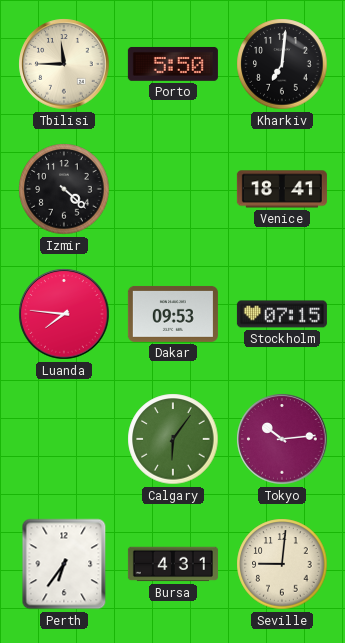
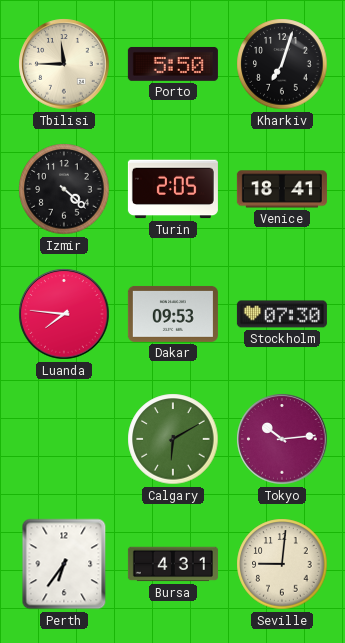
Kharkiv: 7:01 -> 7:03
Turin: none -> 2:05
Stockholm: 07:15 -> 07:30
Calgary: 6:06 -> 6:10
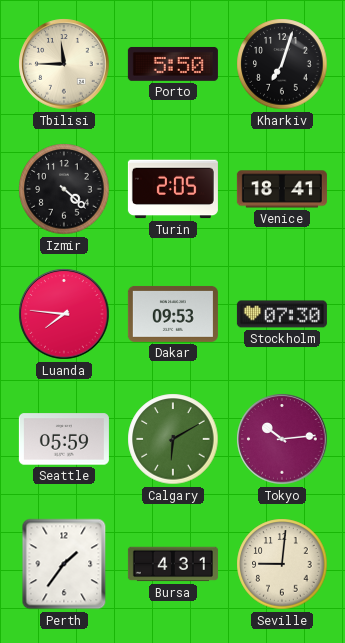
Seattle: none -> 05:59
Perth: 6:36 -> 1:36
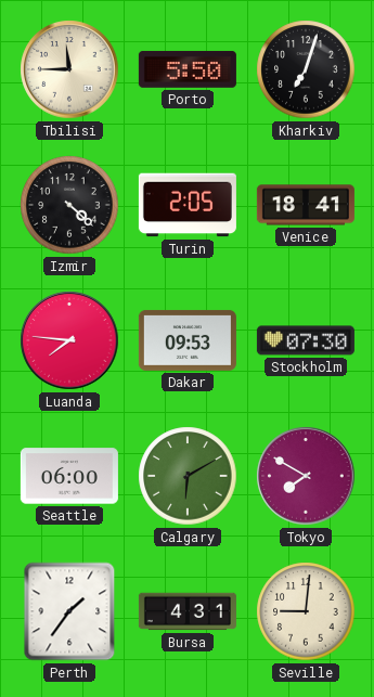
Seattle: 05:59 -> 06:00
Tokyo: 10:14 -> 7:50
